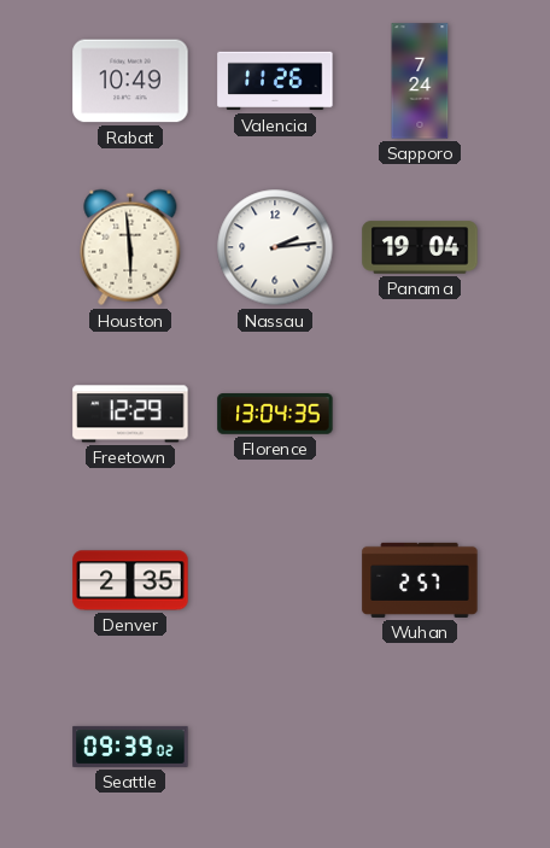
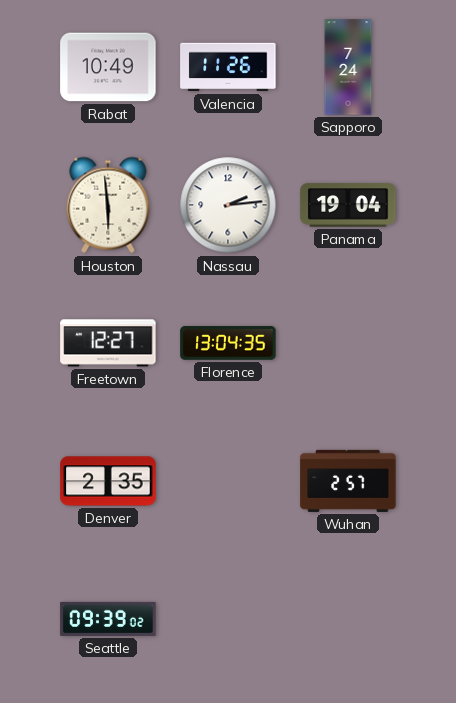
Freetown: 12:29 -> 12:27
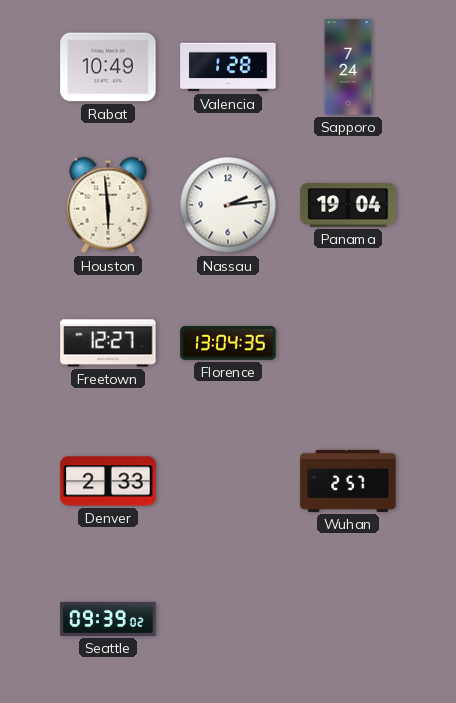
Valencia: 11:26 -> 1:28
Denver: 2:35 -> 2:33
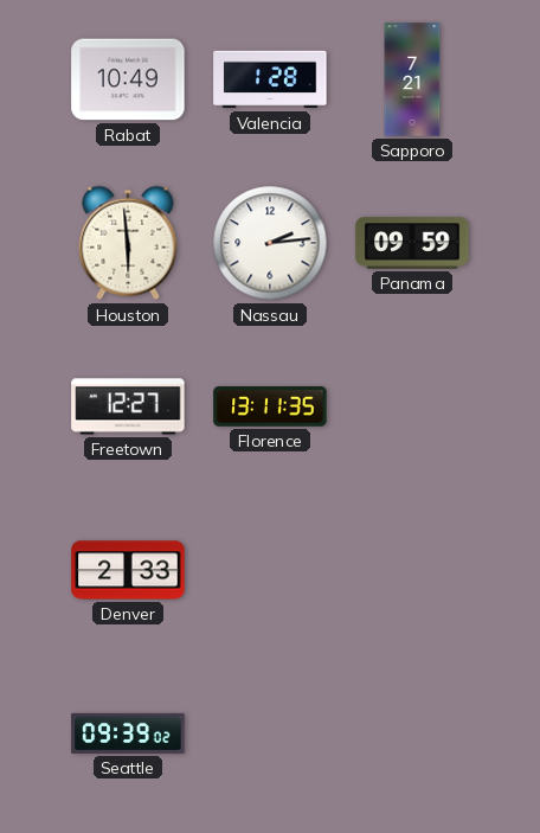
Sapporo: 7:24 -> 7:21
Panama: 19:04 -> 09:59
Florence: 13:04 -> 13:11
Wuhan: 2:57 -> none
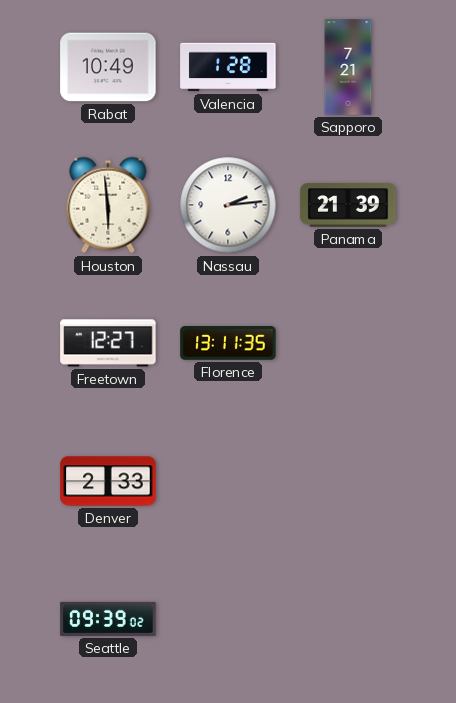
Panama: 09:59 -> 21:39
